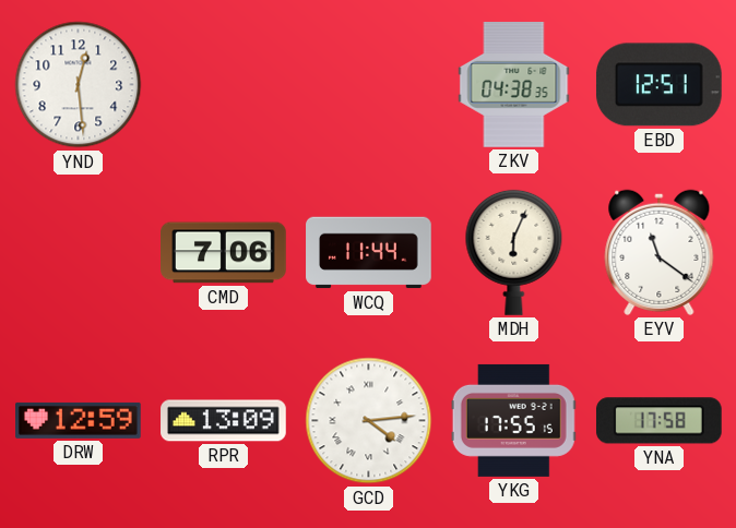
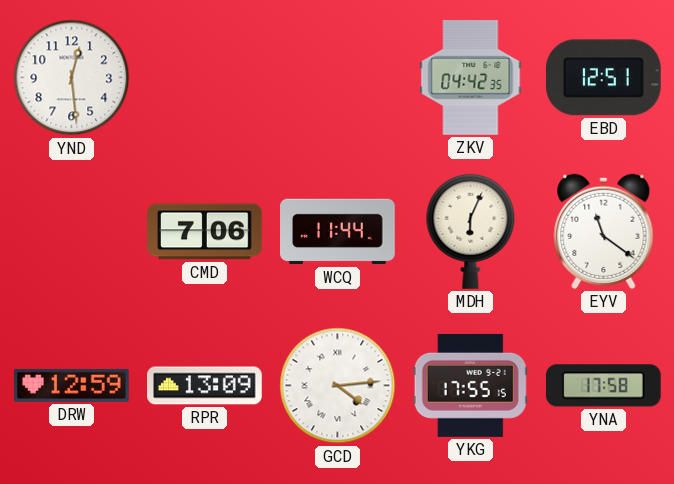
ZKV: 04:38 -> 04:42
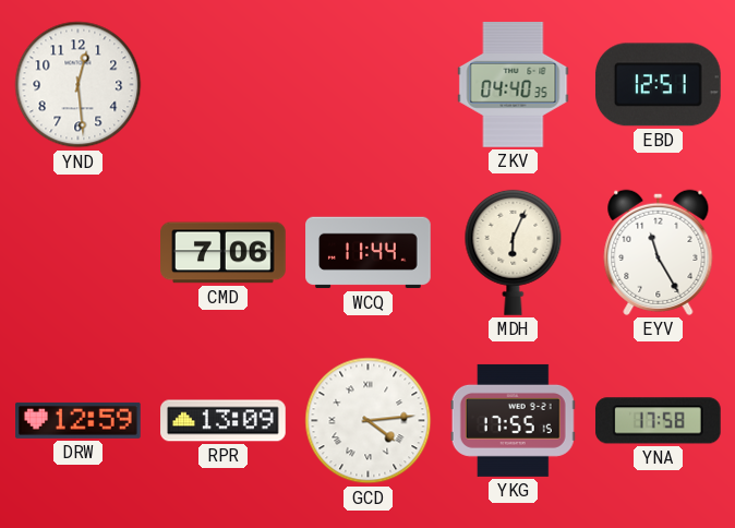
ZKV: 04:42 -> 04:40
EYV: 11:21 -> 11:25
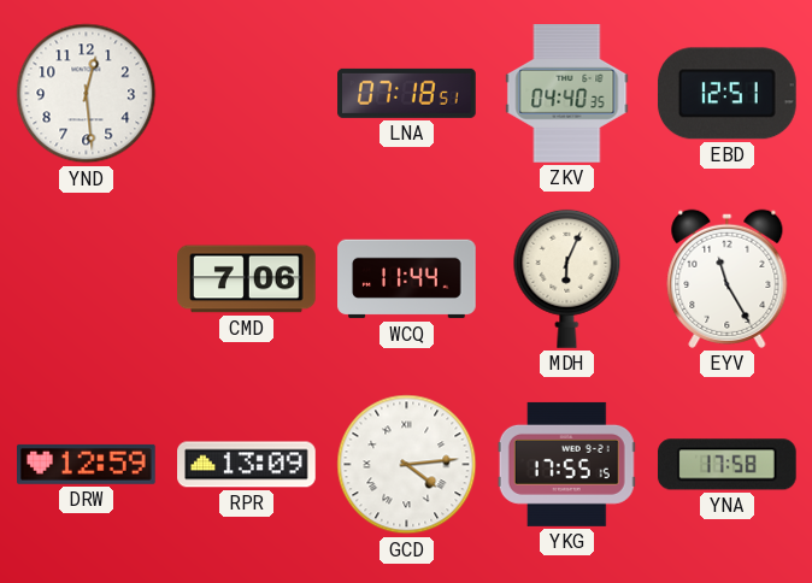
LNA: none -> 07:18
